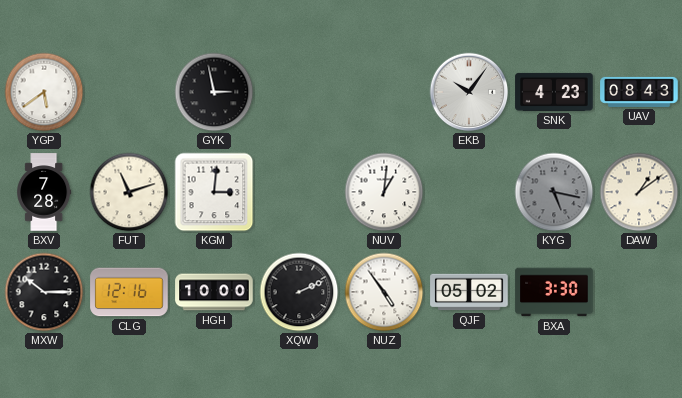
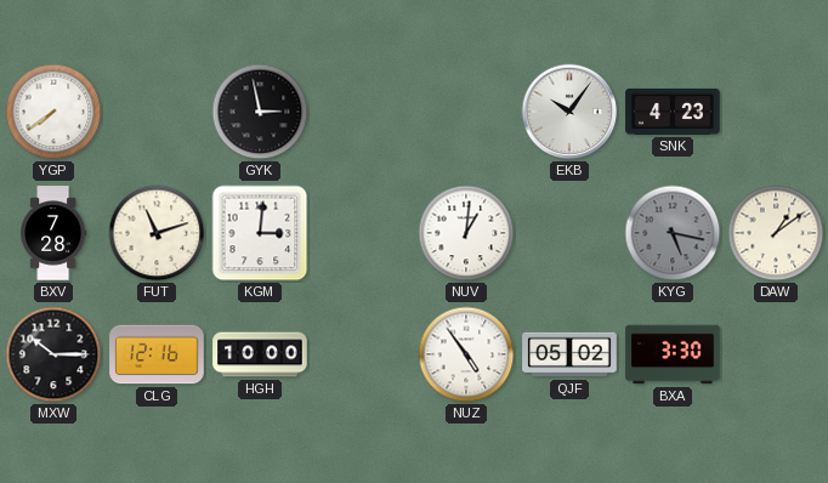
YGP: 5:39 -> 7:39
UAV: 08:43 -> none
XQW: 2:11 -> none
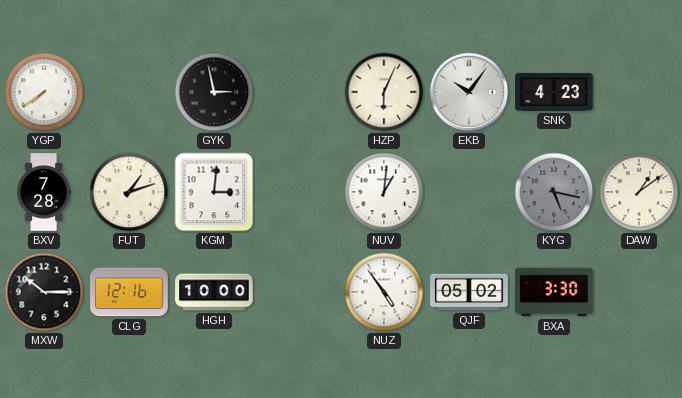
HZP: none -> 6:04
FUT: 11:12 -> 1:12
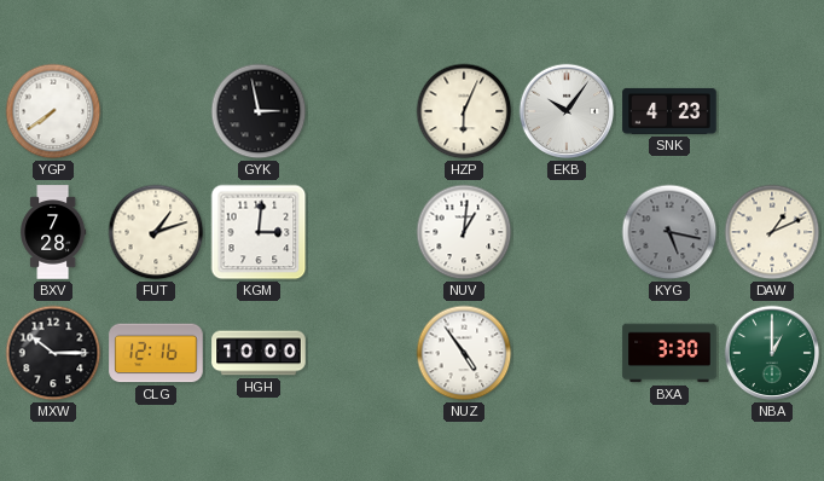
DAW: 1:09 -> 1:11
QJF: 05:02 -> none
NBA: none -> 1:00
